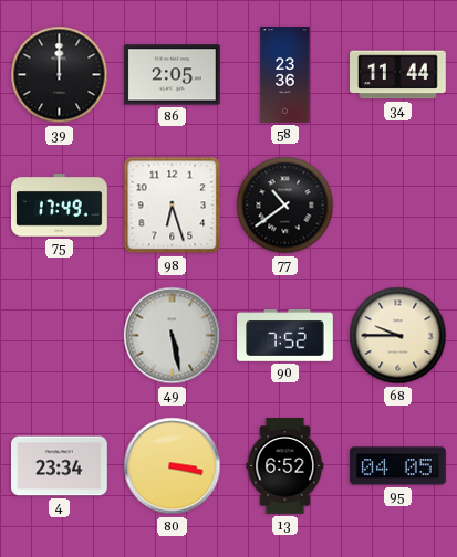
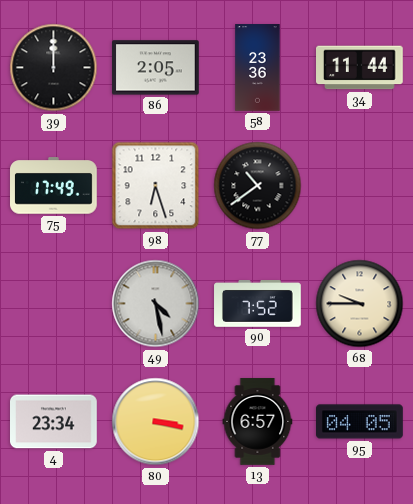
49: 5:28 -> 4:28
13: 6:52 -> 6:57
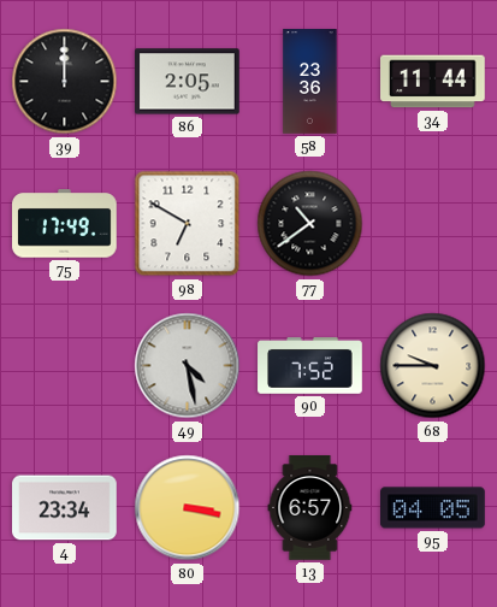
98: 6:27 -> 6:50
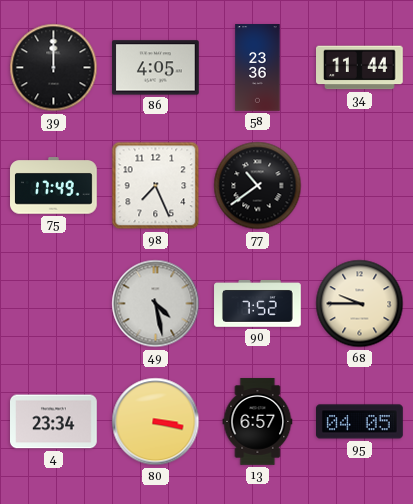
86: 2:05 -> 4:05
98: 6:50 -> 7:26
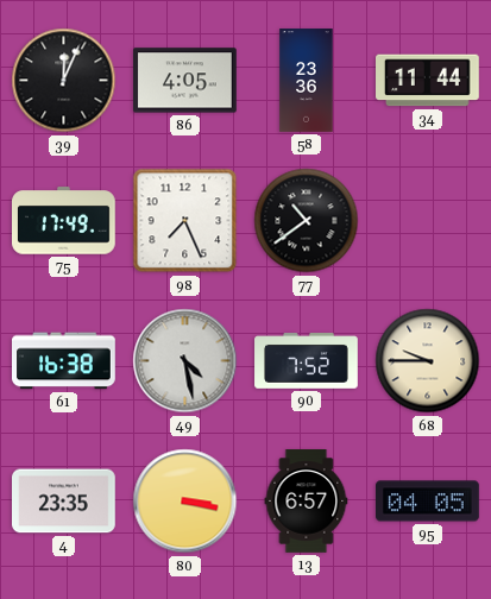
39: 12:00 -> 12:04
61: none -> 16:38
4: 23:34 -> 23:35
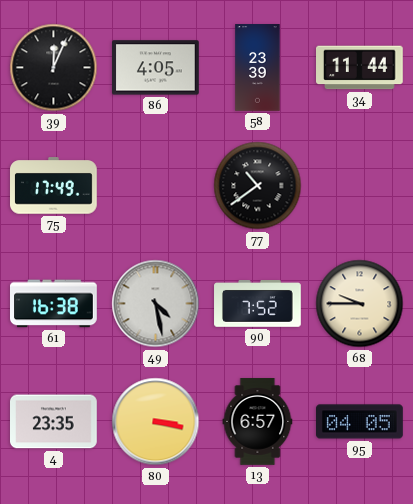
58: 23:36 -> 23:39
98: 7:26 -> none
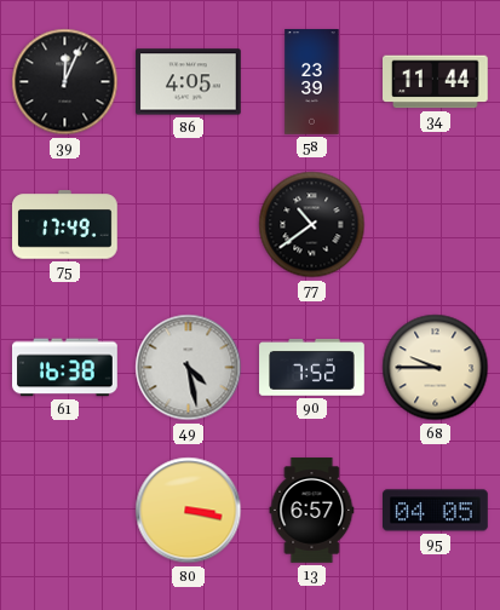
4: 23:35 -> none
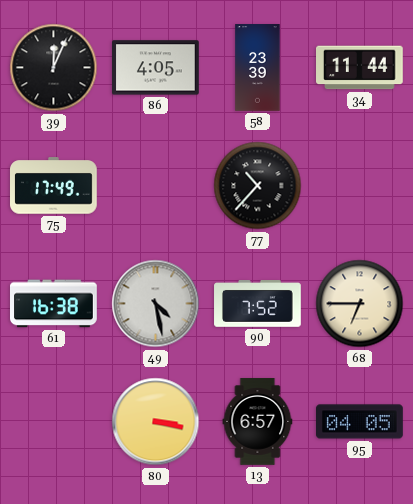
77: 10:39 -> 10:37
68: 9:45 -> 6:45
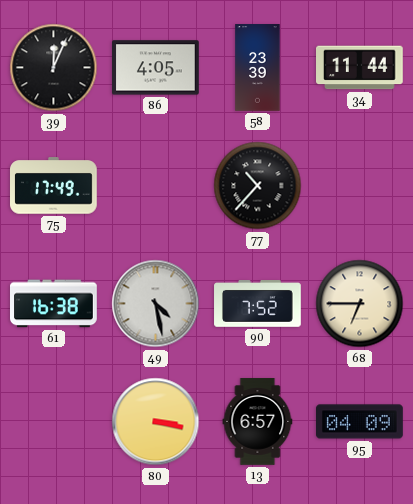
95: 04:05 -> 04:09
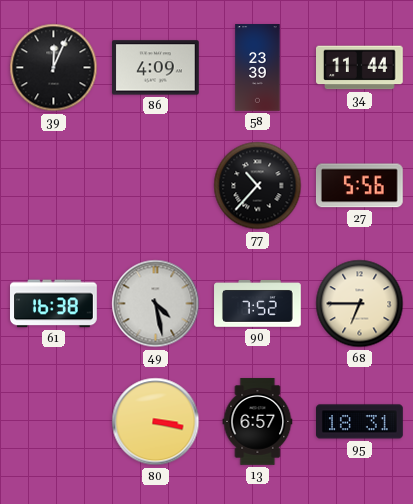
86: 4:05 -> 4:09
75: 17:49 -> none
27: none -> 5:56
95: 04:09 -> 18:31
